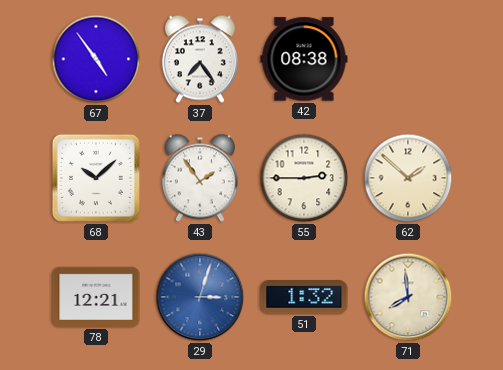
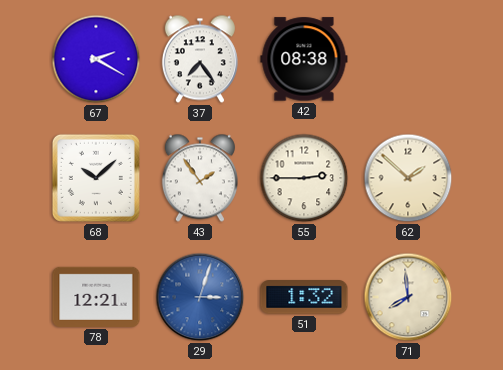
67: 4:54 -> 2:20
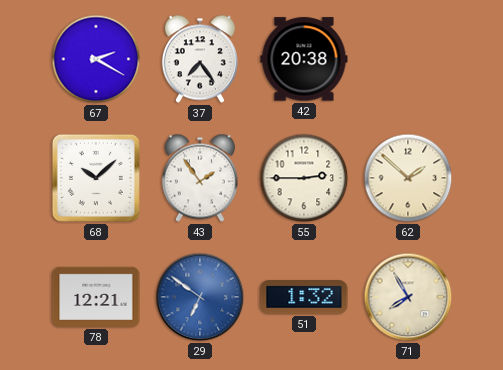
42: 08:38 -> 20:38
29: 3:03 -> 6:51
71: 7:59 -> 7:55
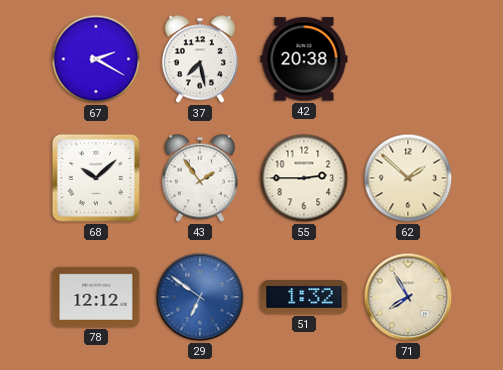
37: 7:24 -> 7:28
78: 12:21 -> 12:12
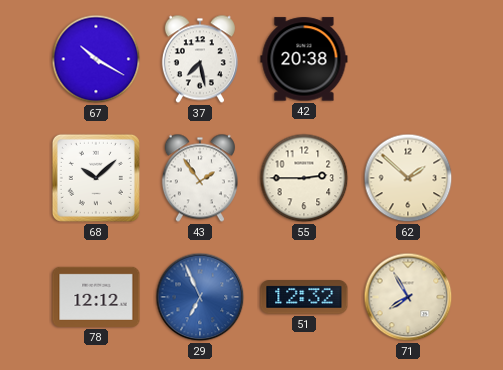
67: 2:20 -> 10:20
29: 6:51 -> 6:56
51: 1:32 -> 12:32
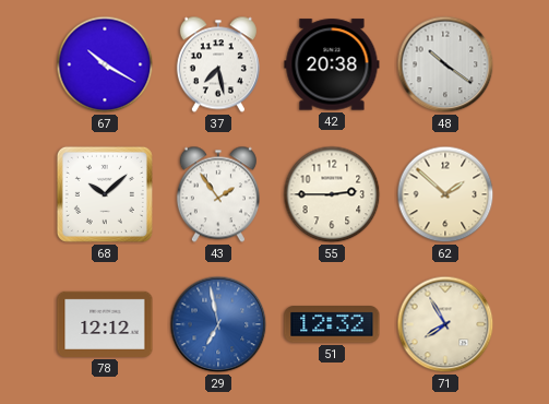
48: none -> 10:21
29: 6:56 -> 6:58
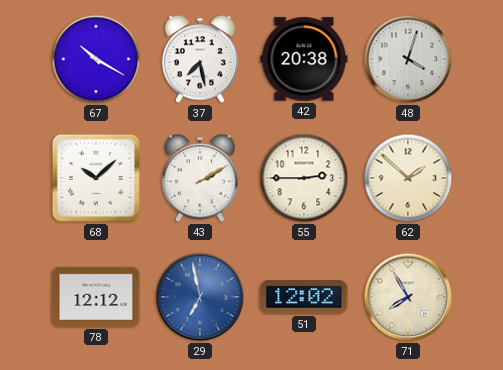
48: 10:21 -> 4:03
43: 1:54 -> 2:10
51: 12:32 -> 12:02
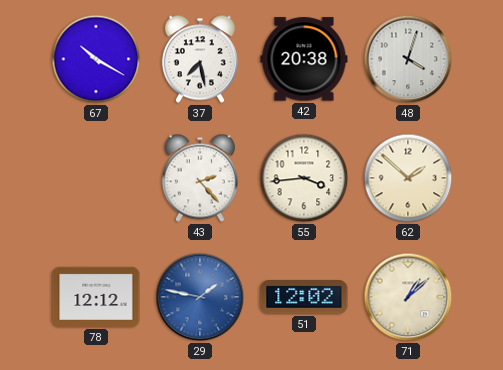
68: 10:08 -> none
43: 2:10 -> 2:23
55: 2:45 -> 3:44
29: 6:58 -> 1:47
71: 7:55 -> 1:08
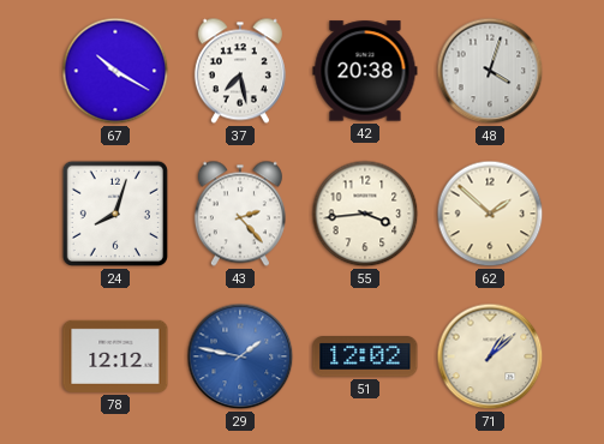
24: none -> 8:03
